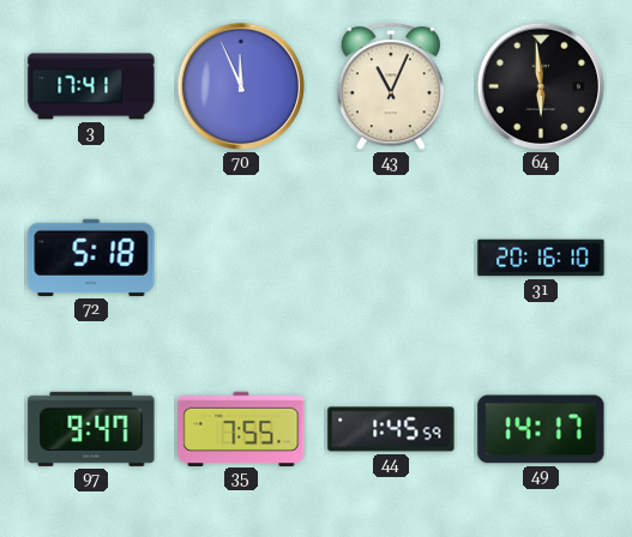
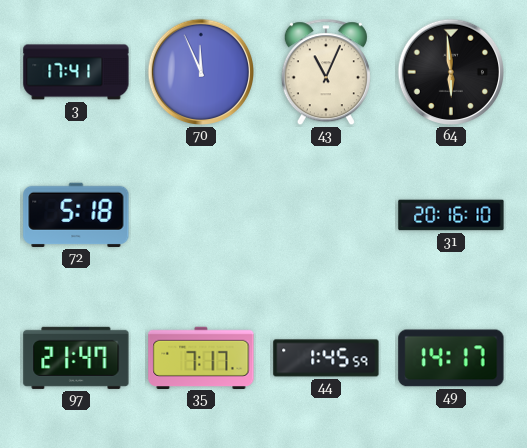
97: 9:47 -> 21:47
35: 7:55 -> 7:17
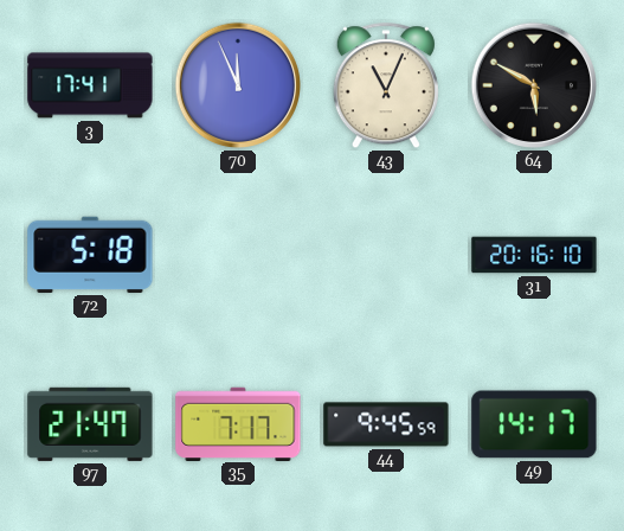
64: 5:59 -> 5:50
44: 1:45 -> 9:45
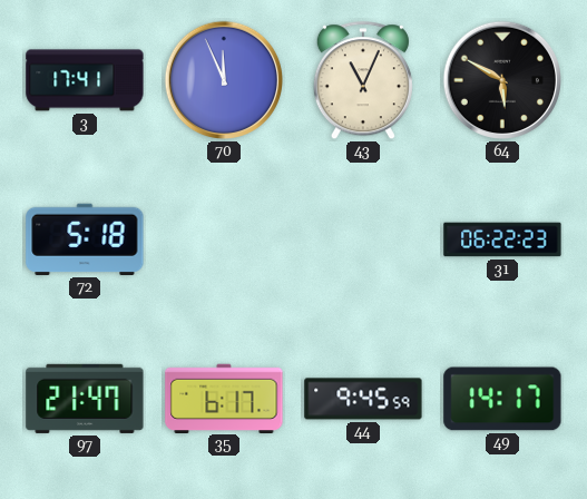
31: 20:16 -> 06:22
35: 7:17 -> 6:17
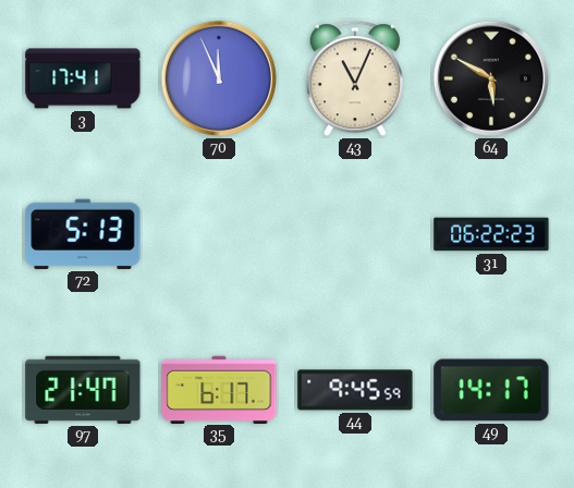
72: 5:18 -> 5:13
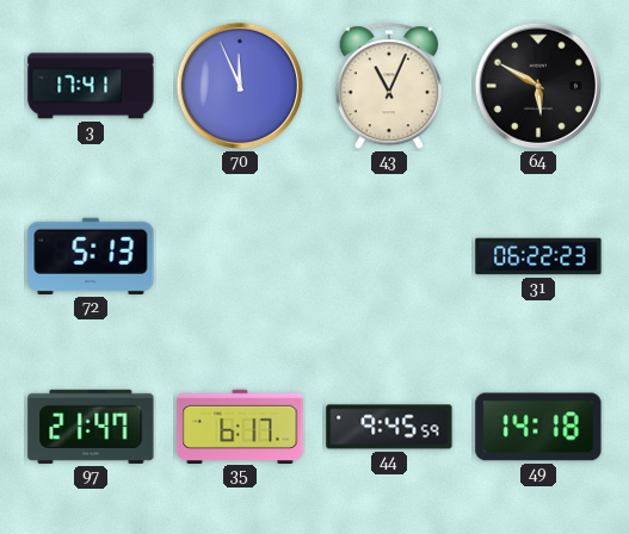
49: 14:17 -> 14:18
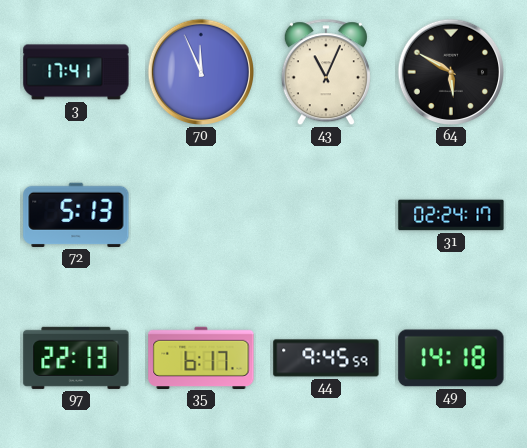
31: 06:22 -> 02:24
97: 21:47 -> 22:13
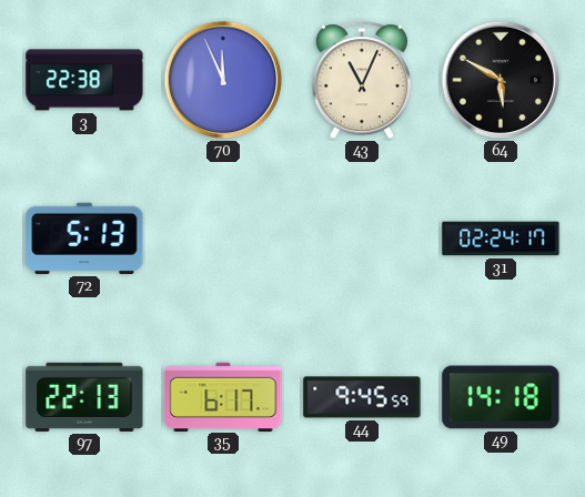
3: 17:41 -> 22:38
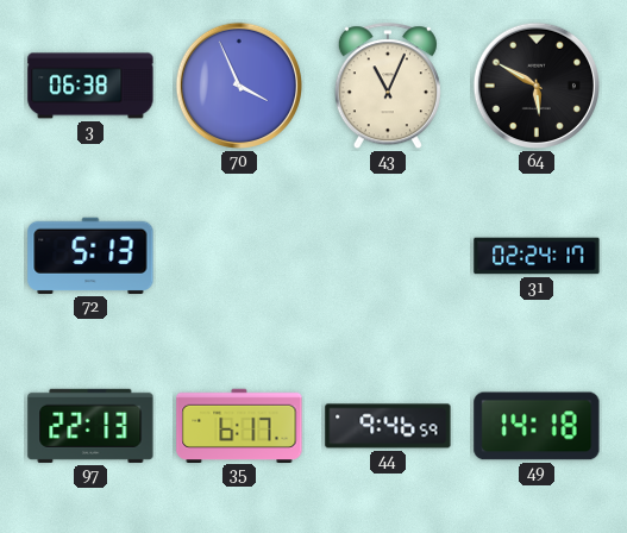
3: 22:38 -> 06:38
70: 11:56 -> 3:56
44: 9:45 -> 9:46
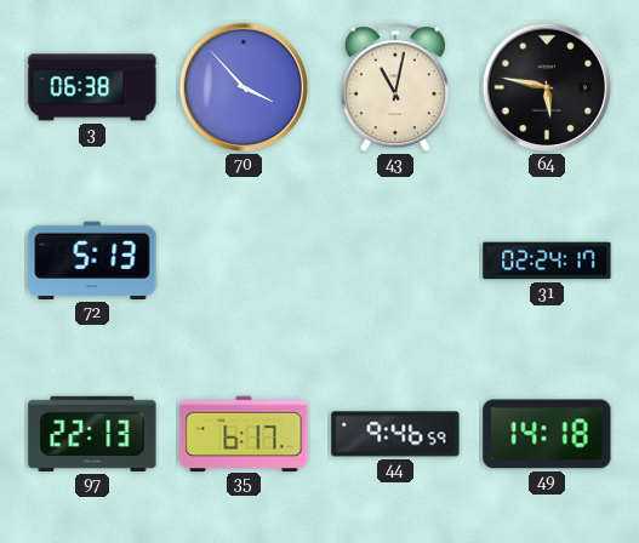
70: 3:56 -> 3:53
43: 11:04 -> 11:02
64: 5:50 -> 5:47
